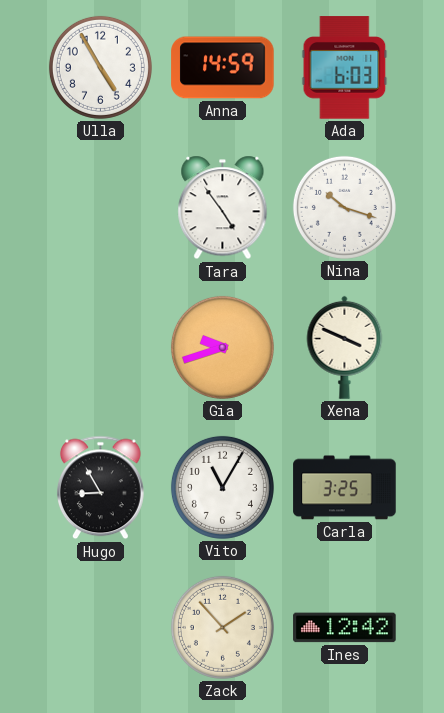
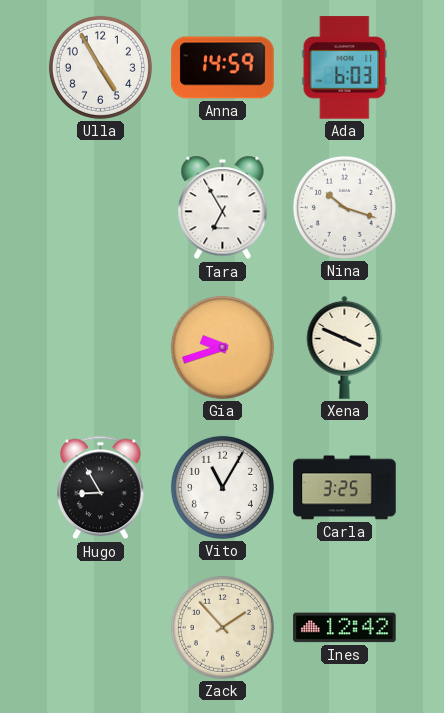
Tara: 4:54 -> 6:55
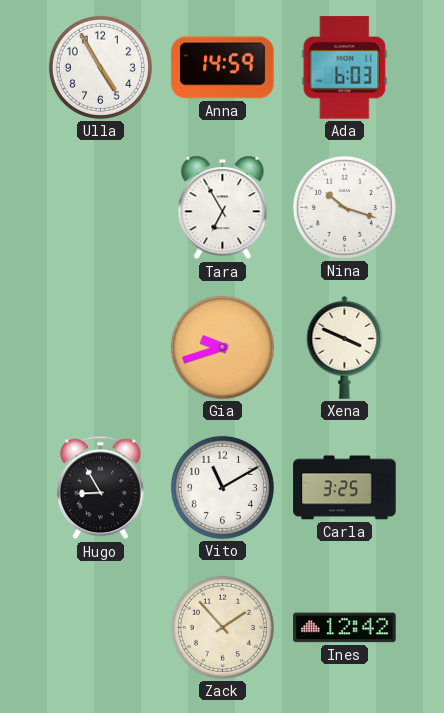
Vito: 11:05 -> 11:10
